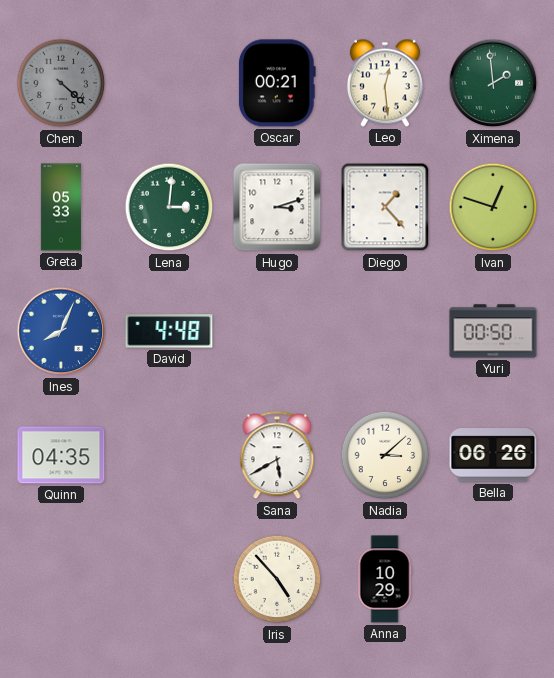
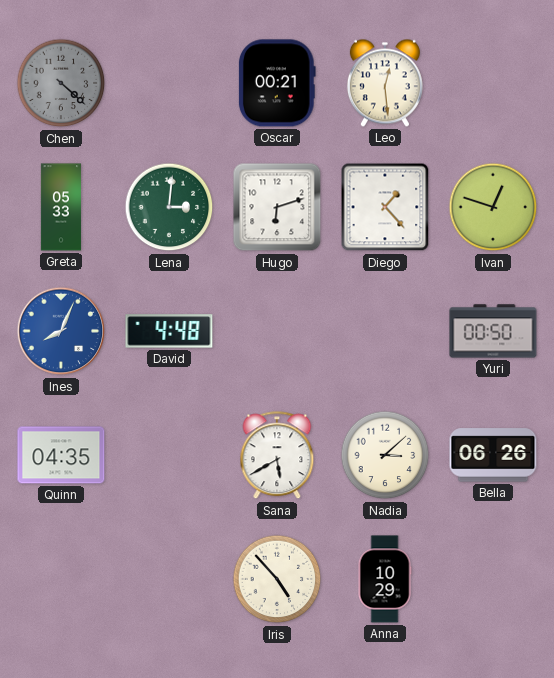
Ximena: 1:59 -> none
Hugo: 3:12 -> 6:12
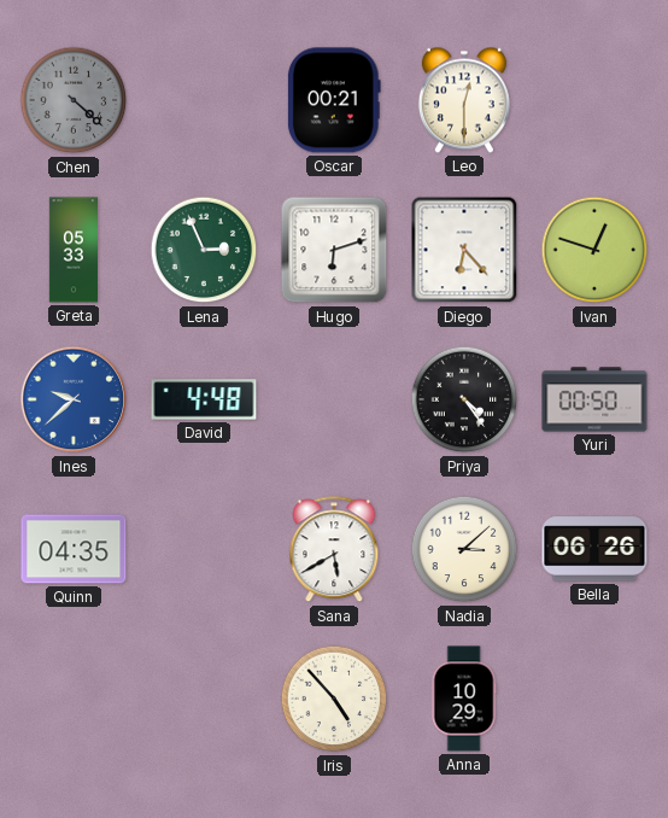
Leo: 12:29 -> 12:30
Lena: 3:01 -> 2:56
Diego: 1:23 -> 6:23
Ines: 8:04 -> 9:38
Priya: none -> 4:24
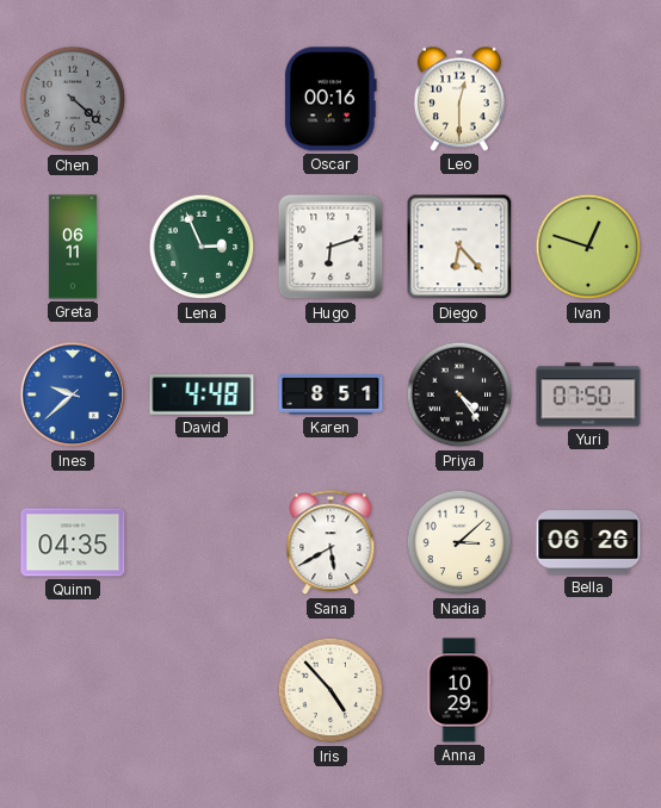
Oscar: 00:21 -> 00:16
Greta: 05:33 -> 06:11
Karen: none -> 8:51
Yuri: 00:50 -> 07:50
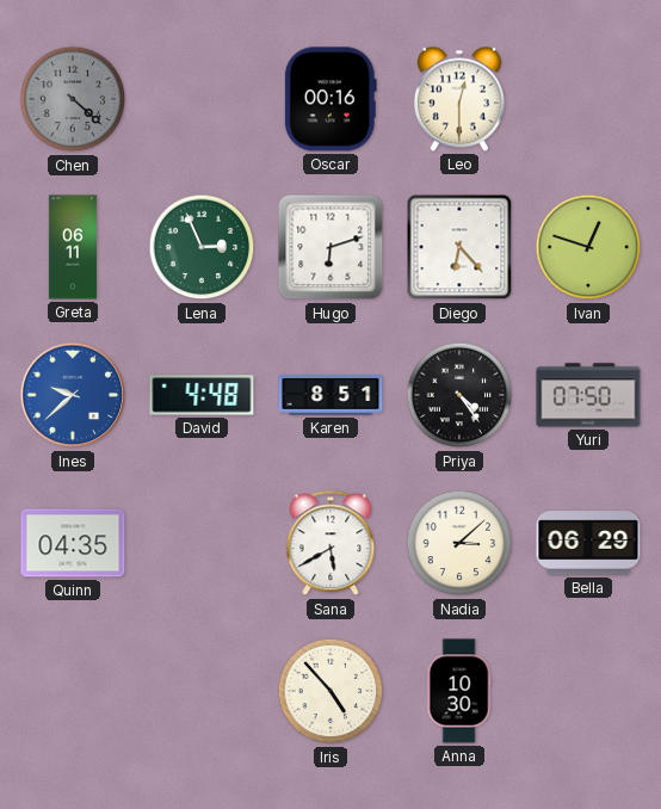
Bella: 06:26 -> 06:29
Anna: 10:29 -> 10:30
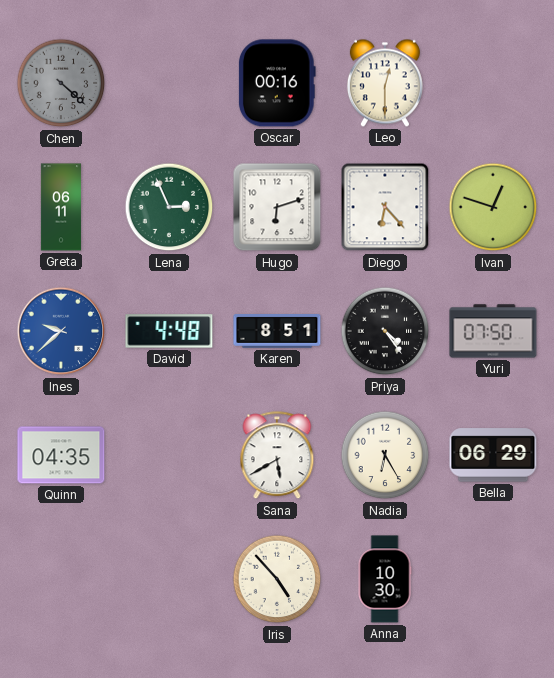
Nadia: 3:08 -> 6:25
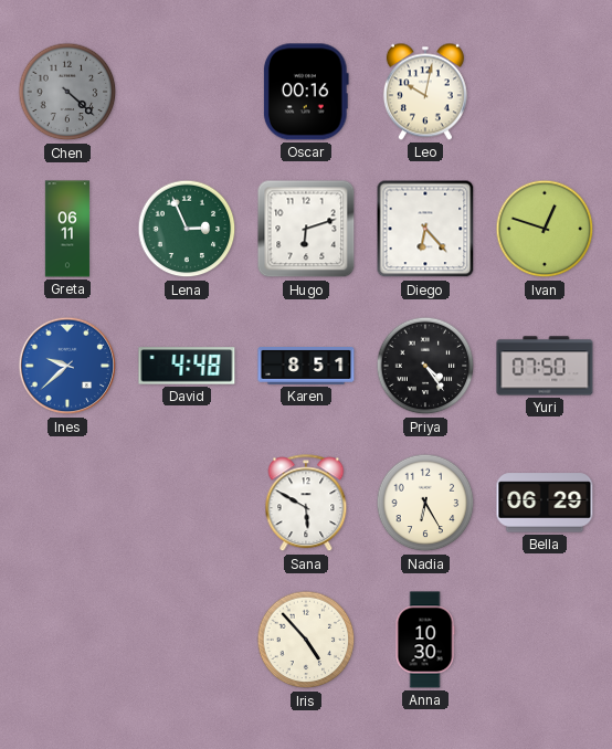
Leo: 12:30 -> 10:02
Quinn: 04:35 -> none
Sana: 5:40 -> 5:50
